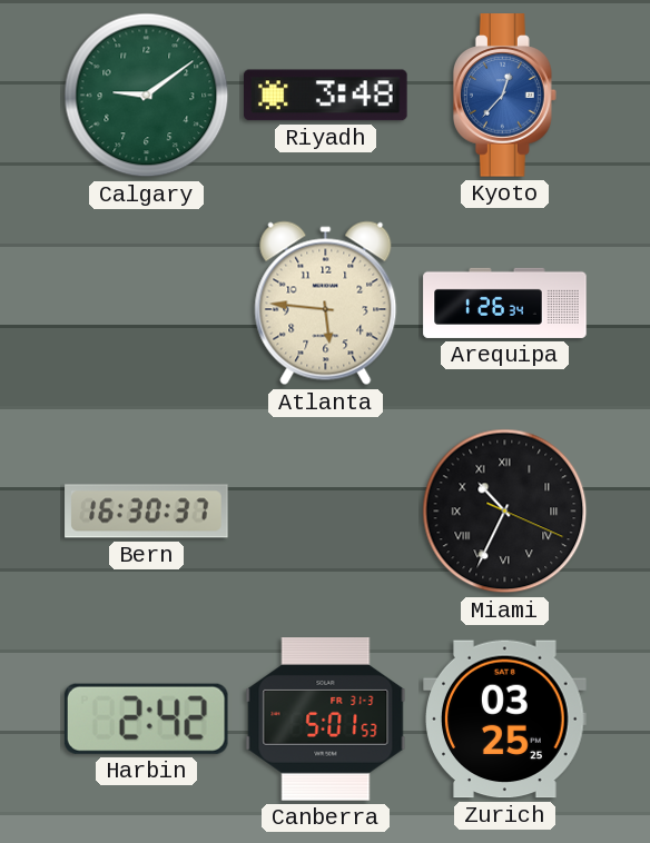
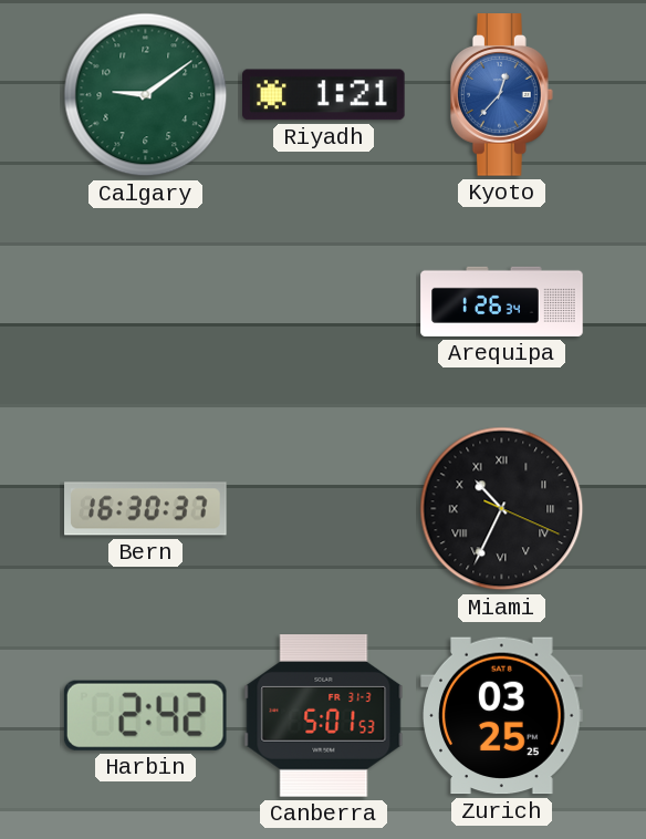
Riyadh: 3:48 -> 1:21
Atlanta: 5:46 -> none
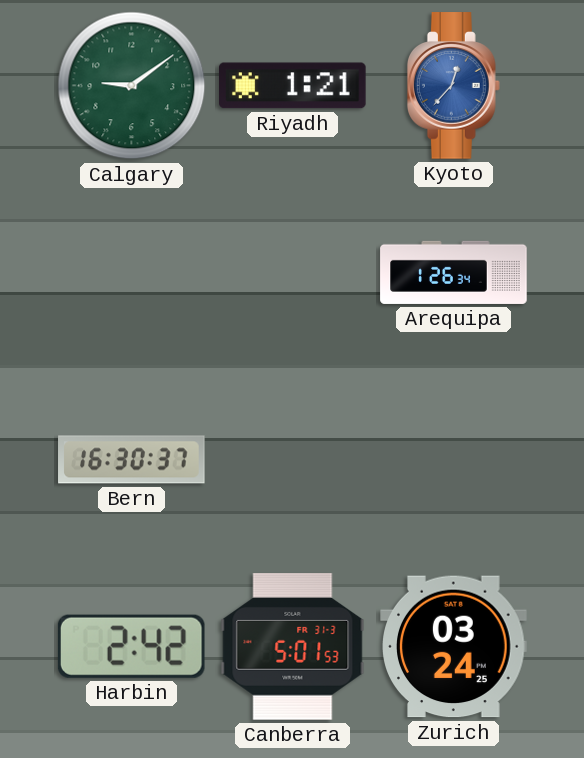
Miami: 10:34 -> none
Zurich: 03:25 -> 03:24
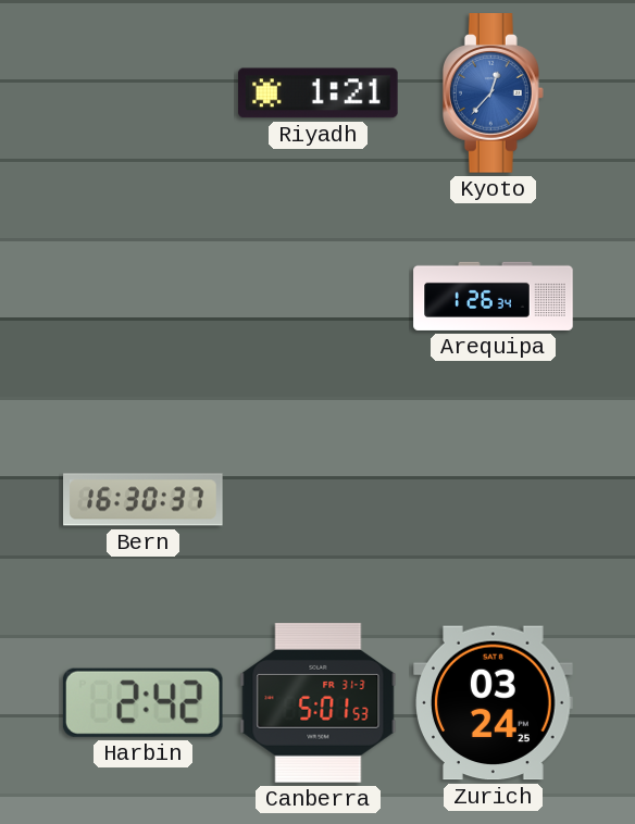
Calgary: 9:09 -> none
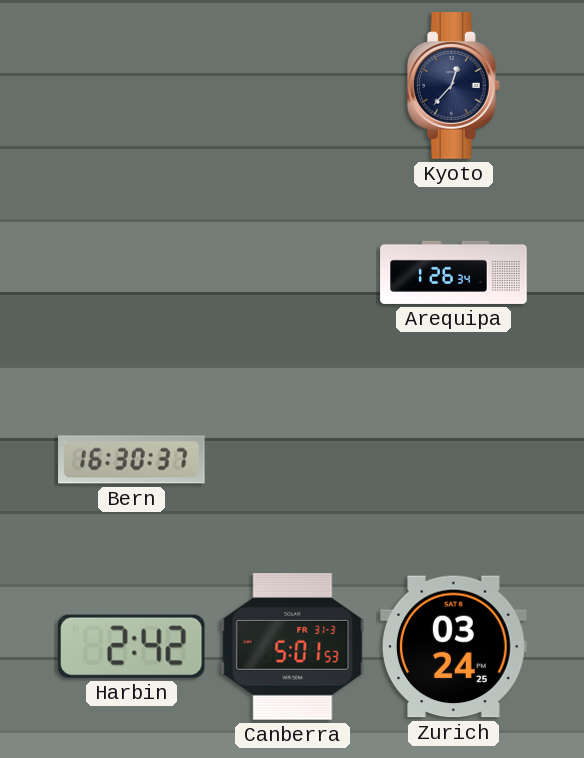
Riyadh: 1:21 -> none
Kyoto dial: blue -> navy
